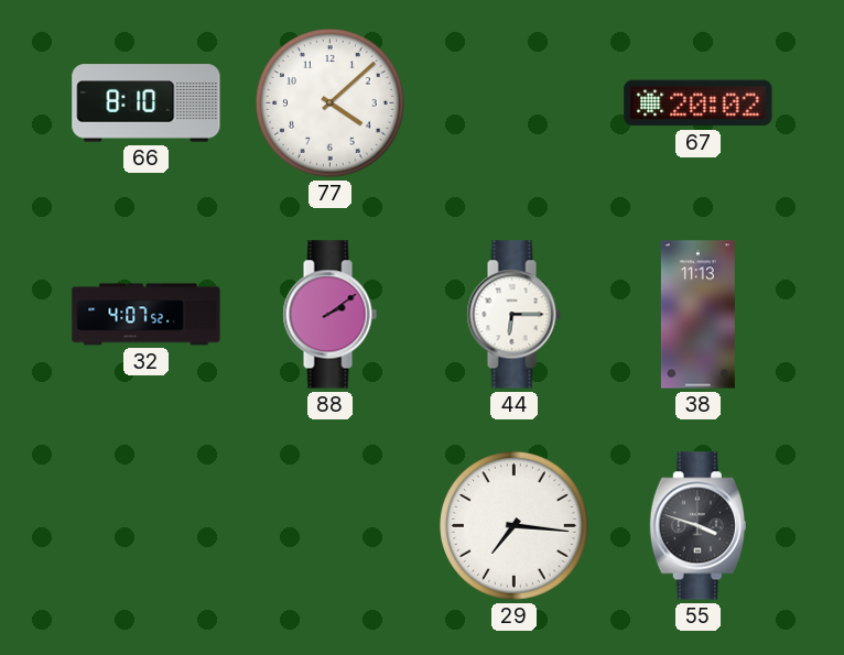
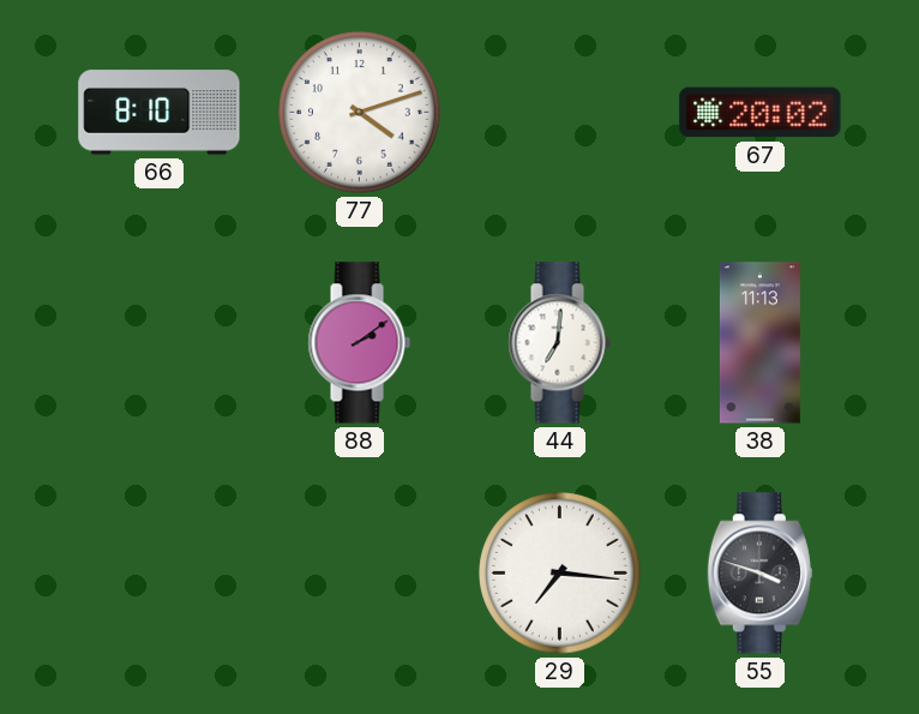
77: 4:08 -> 4:12
32: 4:07 -> none
44: 6:15 -> 7:01
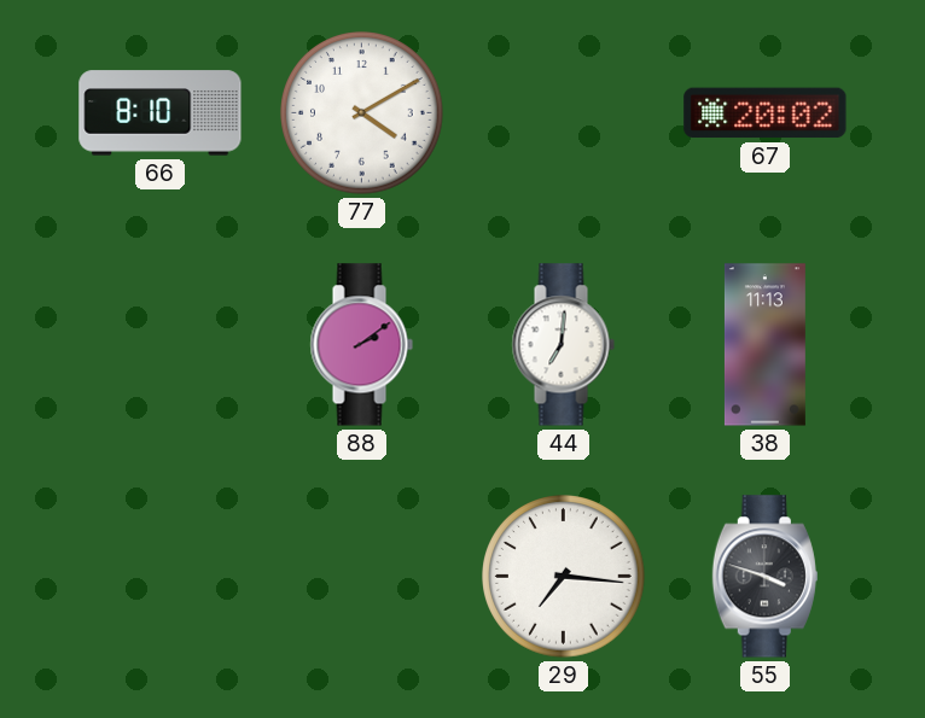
77: 4:12 -> 4:10
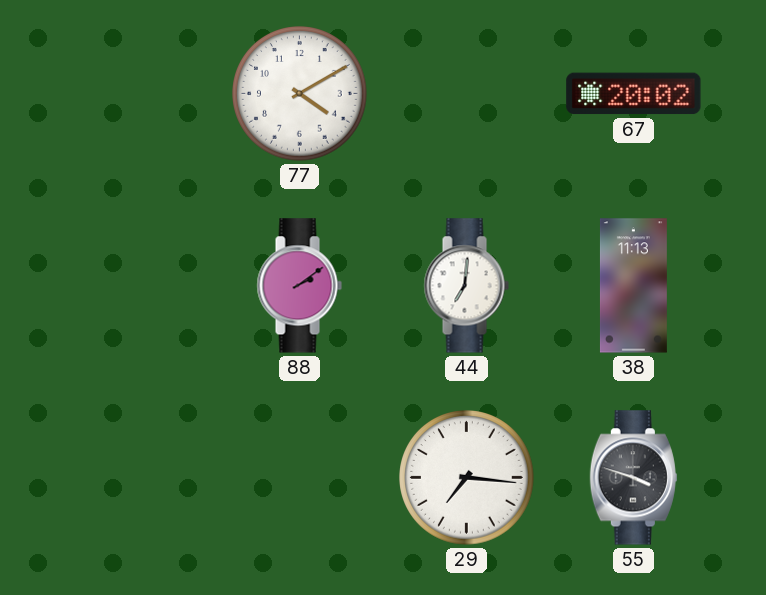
66: 8:10 -> none
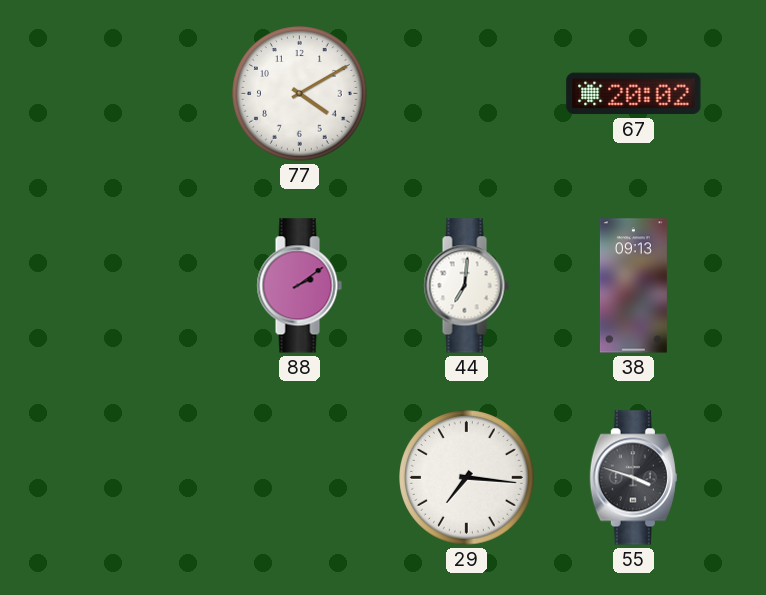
38: 11:13 -> 09:13
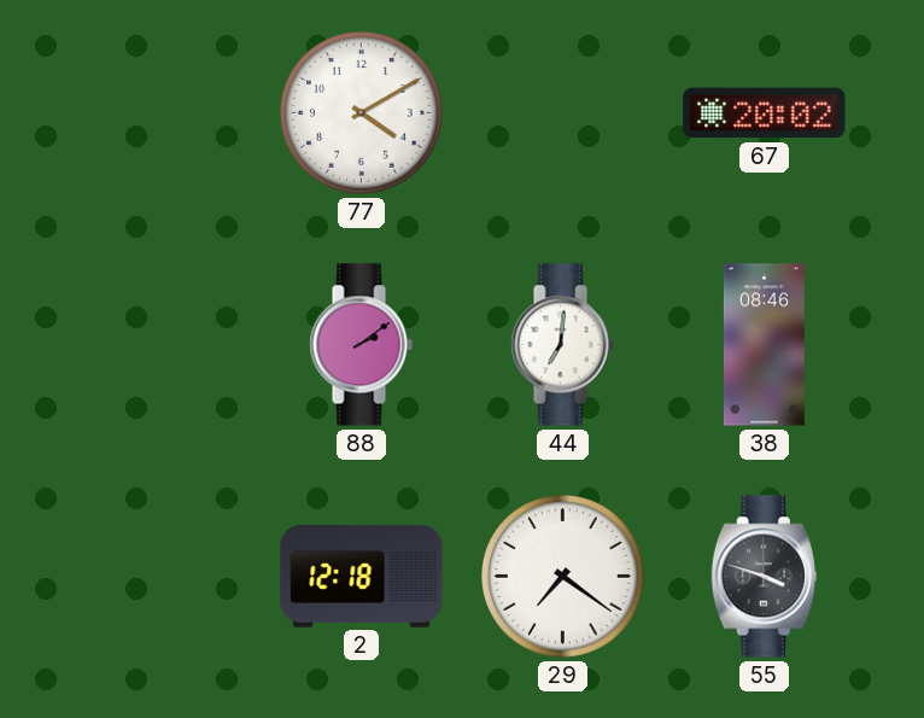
38: 09:13 -> 08:46
2: none -> 12:18
29: 7:16 -> 7:21
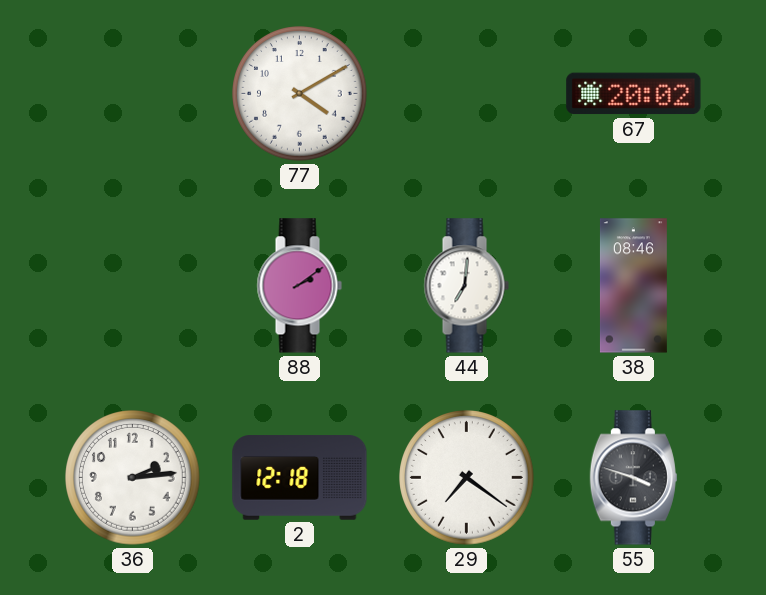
36: none -> 2:14
